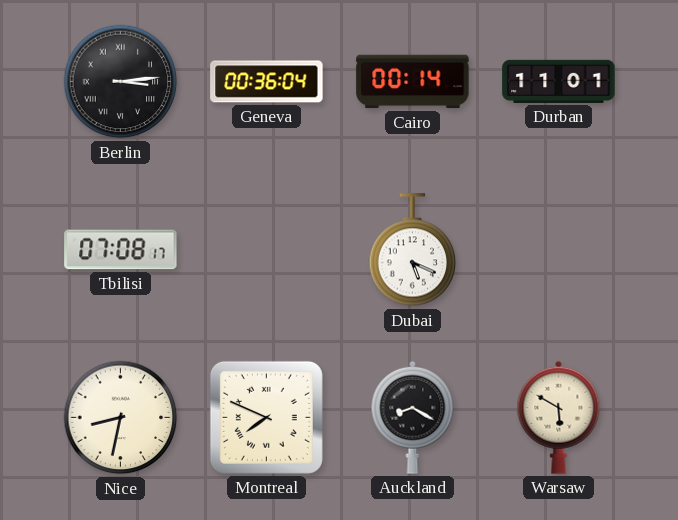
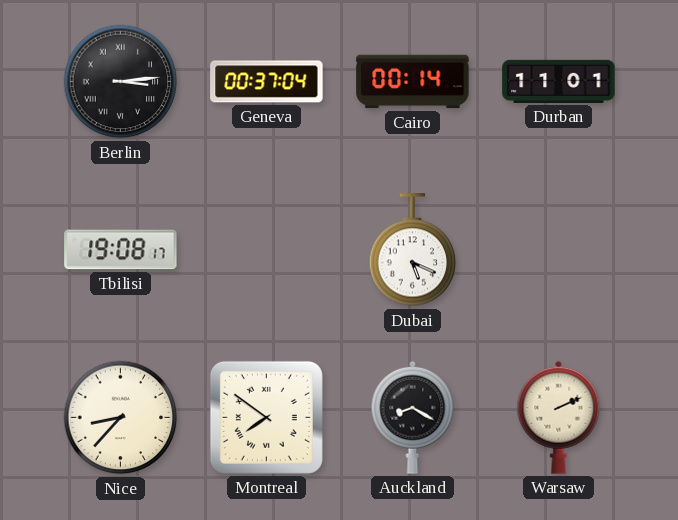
Geneva: 00:36 -> 00:37
Tbilisi: 07:08 -> 19:08
Nice: 8:32 -> 8:37
Montreal: 7:49 -> 7:51
Warsaw: 5:50 -> 2:11
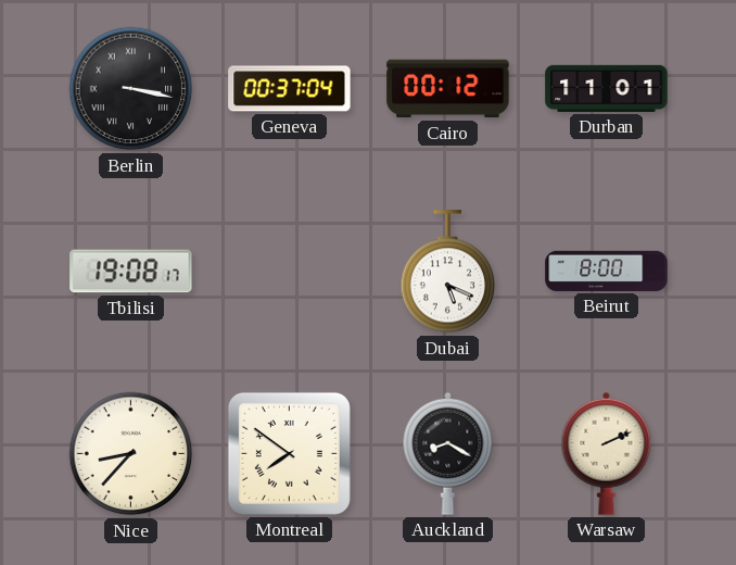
Berlin: 3:14 -> 3:17
Cairo: 00:14 -> 00:12
Beirut: none -> 8:00
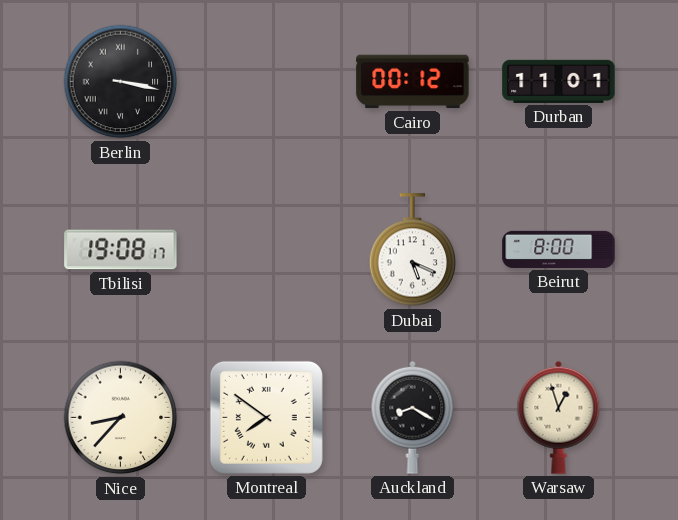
Geneva: 00:37 -> none
Warsaw: 2:11 -> 12:57
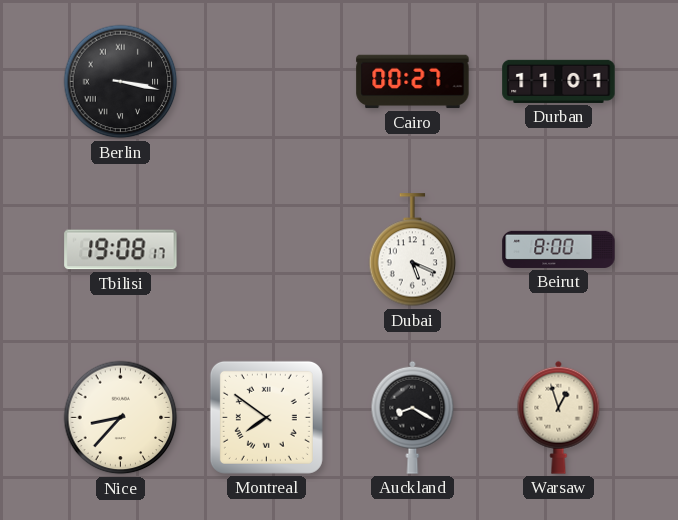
Cairo: 00:12 -> 00:27
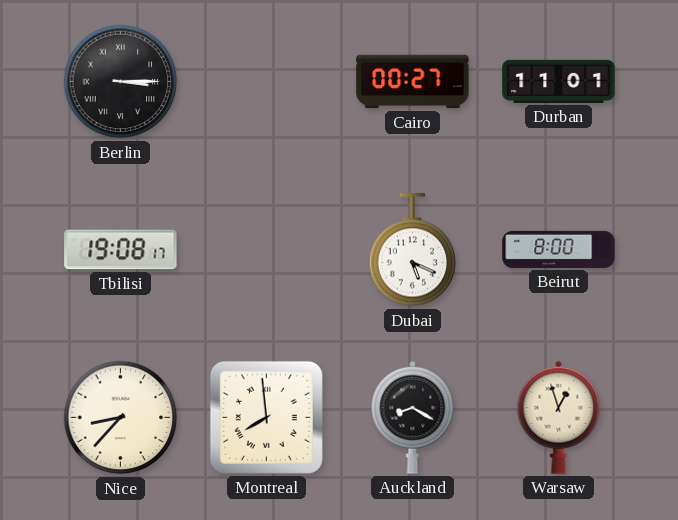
Berlin: 3:17 -> 3:15
Montreal: 7:51 -> 7:59
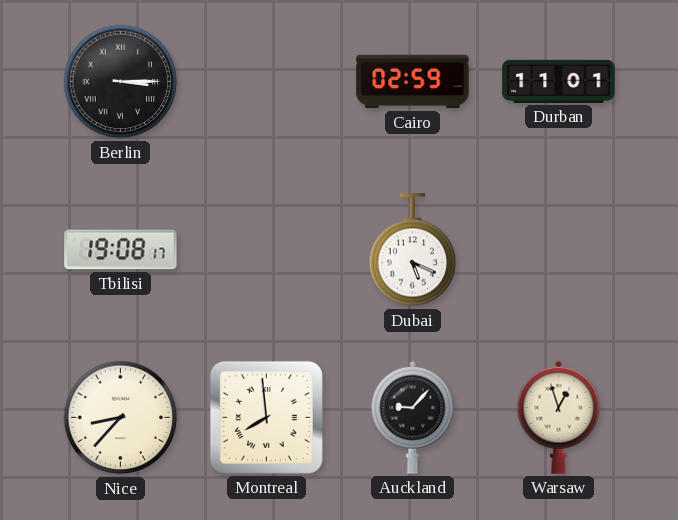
Cairo: 00:27 -> 02:59
Beirut: 8:00 -> none
Auckland: 8:20 -> 9:07
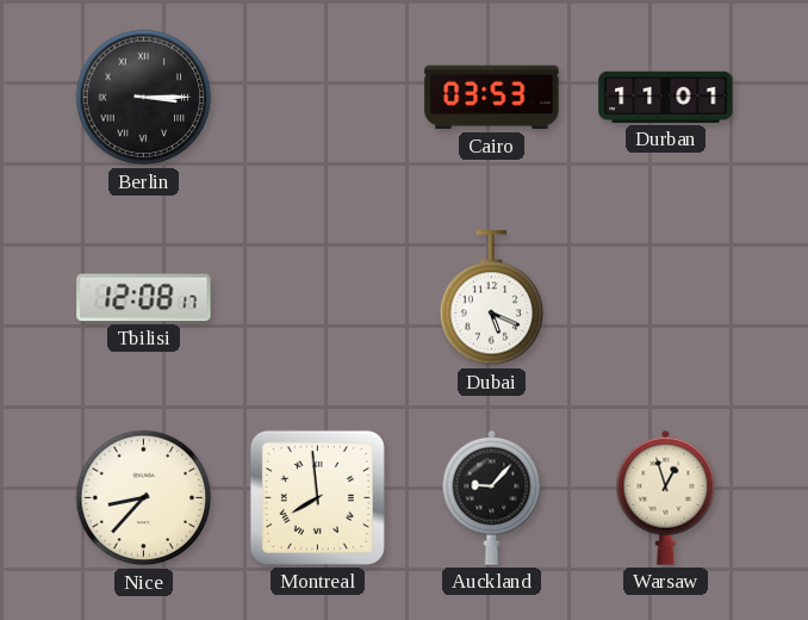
Cairo: 02:59 -> 03:53
Tbilisi: 19:08 -> 12:08
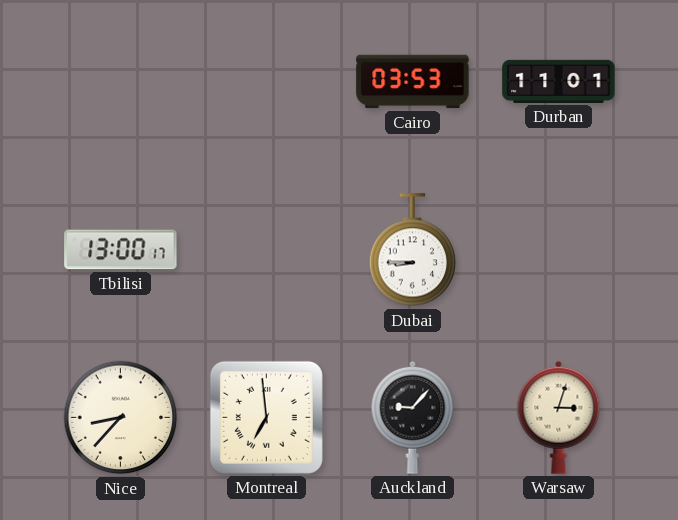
Berlin: 3:15 -> none
Tbilisi: 12:08 -> 13:00
Dubai: 5:19 -> 8:45
Montreal: 7:59 -> 6:59
Warsaw: 12:57 -> 3:03
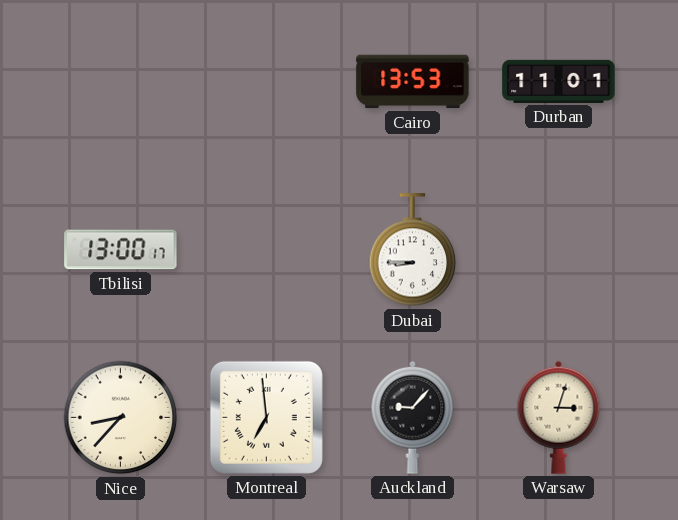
Cairo: 03:53 -> 13:53
